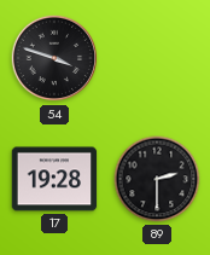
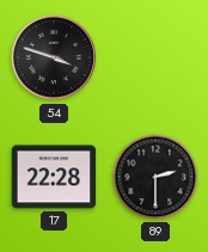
17: 19:28 -> 22:28
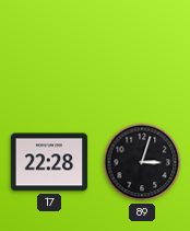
54: 3:48 -> none
89: 2:30 -> 3:03
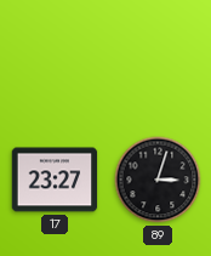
17: 22:28 -> 23:27
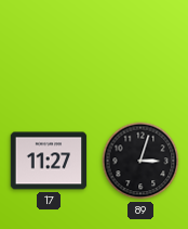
17: 23:27 -> 11:27
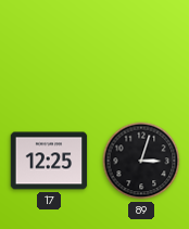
17: 11:27 -> 12:25
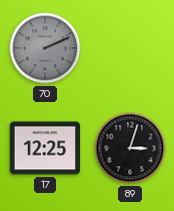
70: none -> 2:11
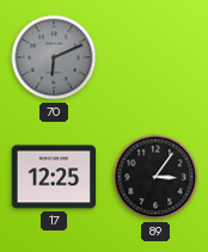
70: 2:11 -> 6:11
89: 3:03 -> 3:06
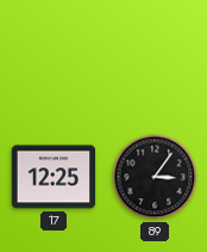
70: 6:11 -> none
